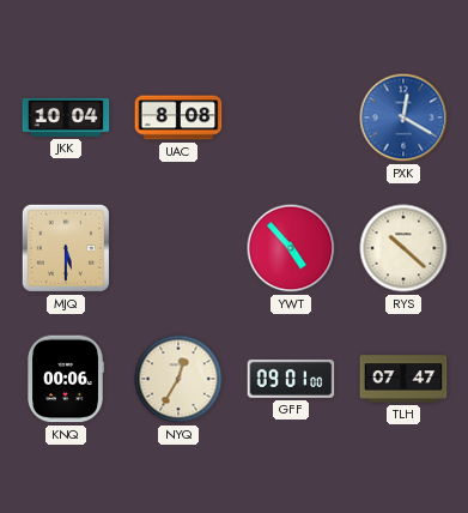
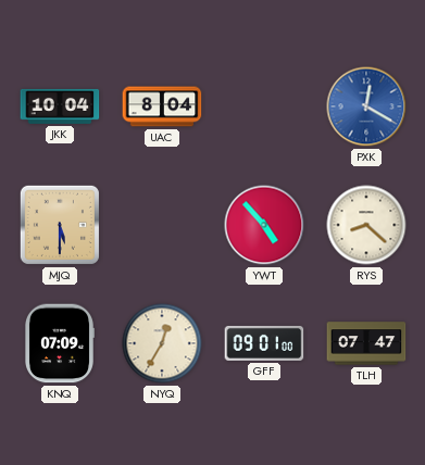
UAC: 8:08 -> 8:04
RYS: 10:22 -> 8:22
KNQ: 00:06 -> 07:09
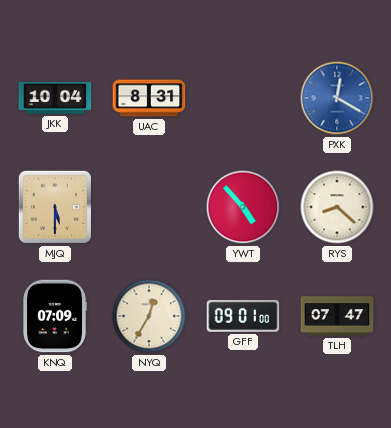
UAC: 8:04 -> 8:31
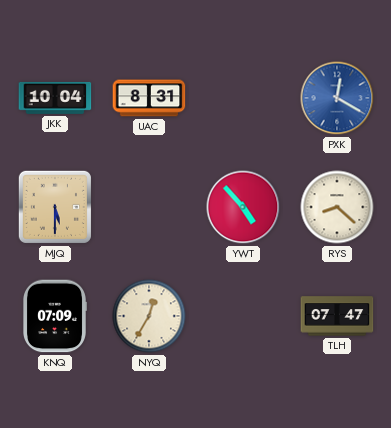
GFF: 09:01 -> none
